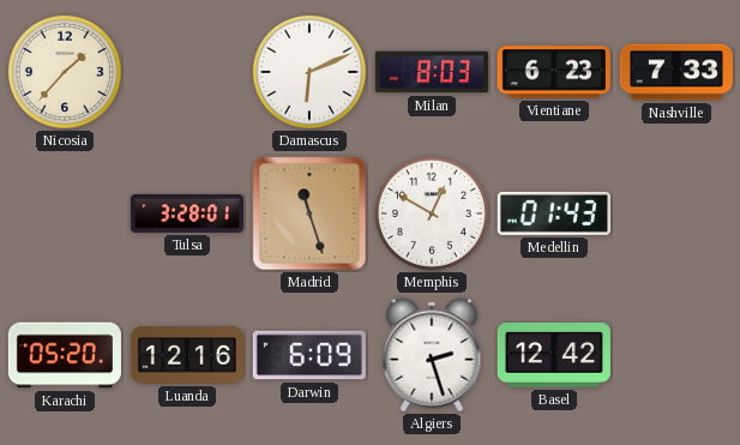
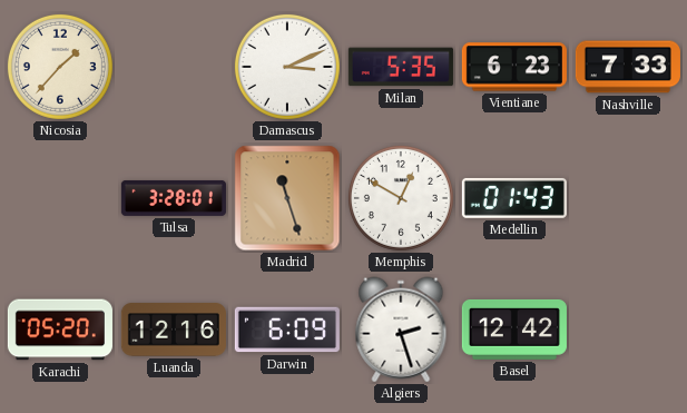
Damascus: 6:11 -> 3:11
Milan: 8:03 -> 5:35
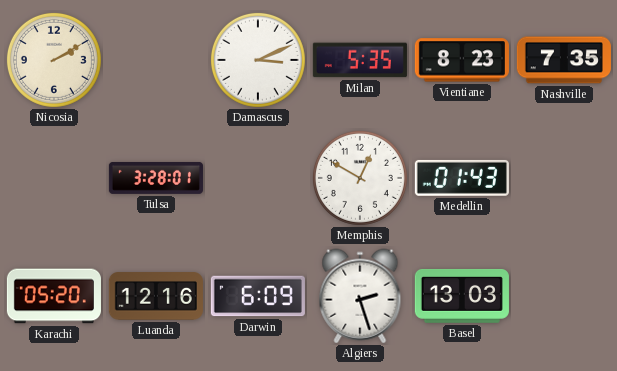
Nicosia: 1:37 -> 2:10
Vientiane: 6:23 -> 8:23
Nashville: 7:33 -> 7:35
Madrid: 11:27 -> none
Basel: 12:42 -> 13:03
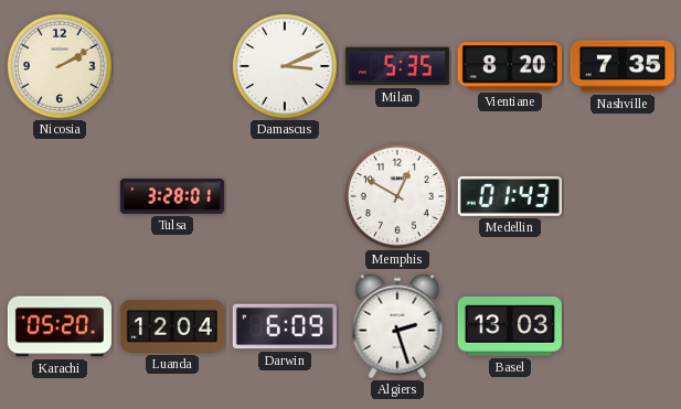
Vientiane: 8:23 -> 8:20
Luanda: 12:16 -> 12:04
